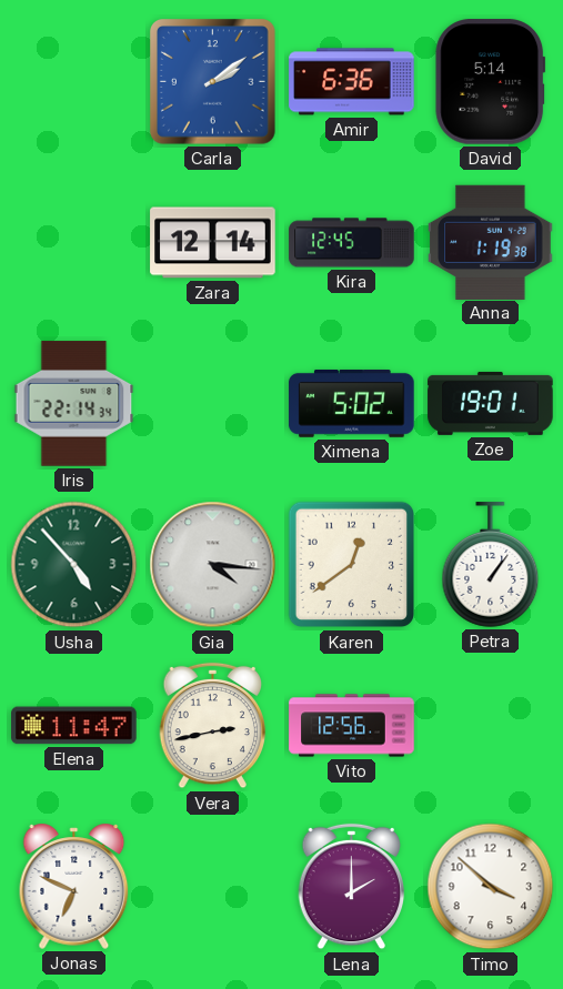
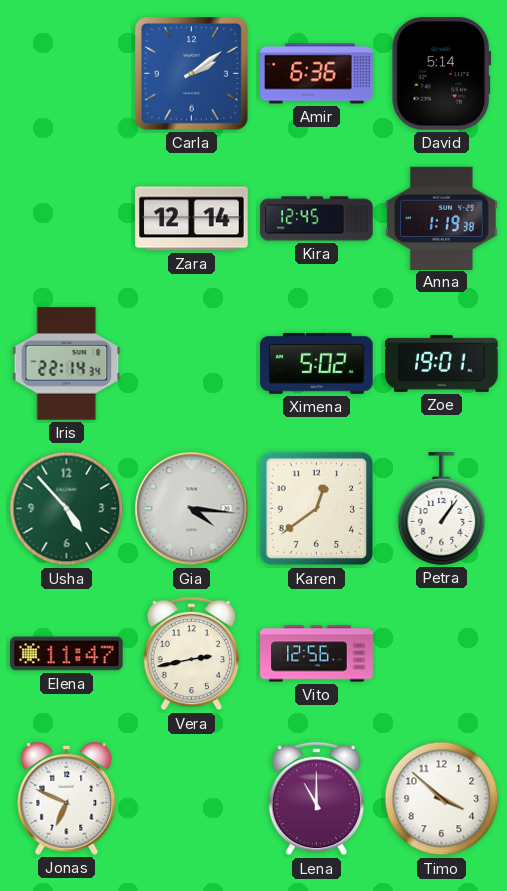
Lena: 2:00 -> 11:00
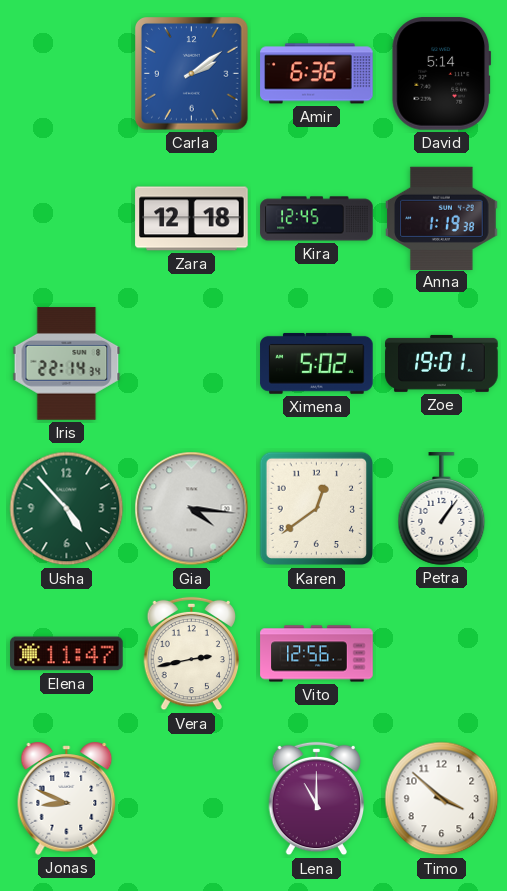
Zara: 12:14 -> 12:18
Jonas: 6:49 -> 8:49
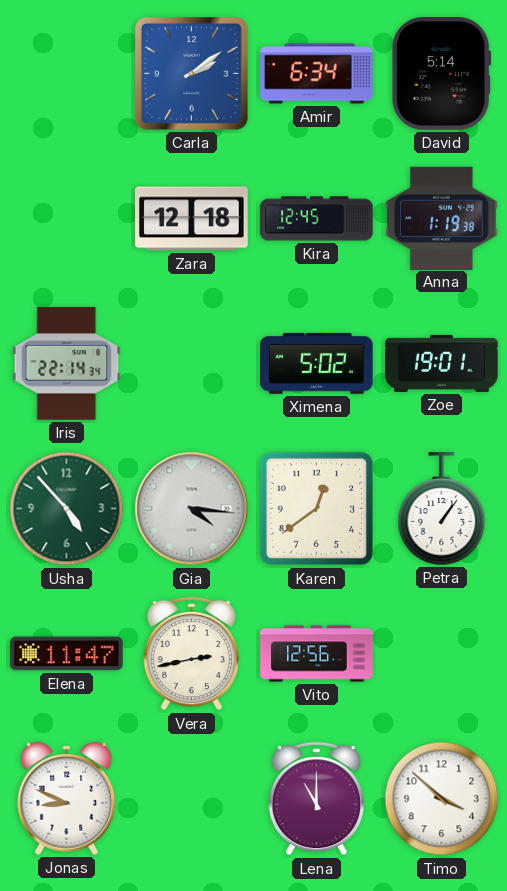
Amir: 6:36 -> 6:34
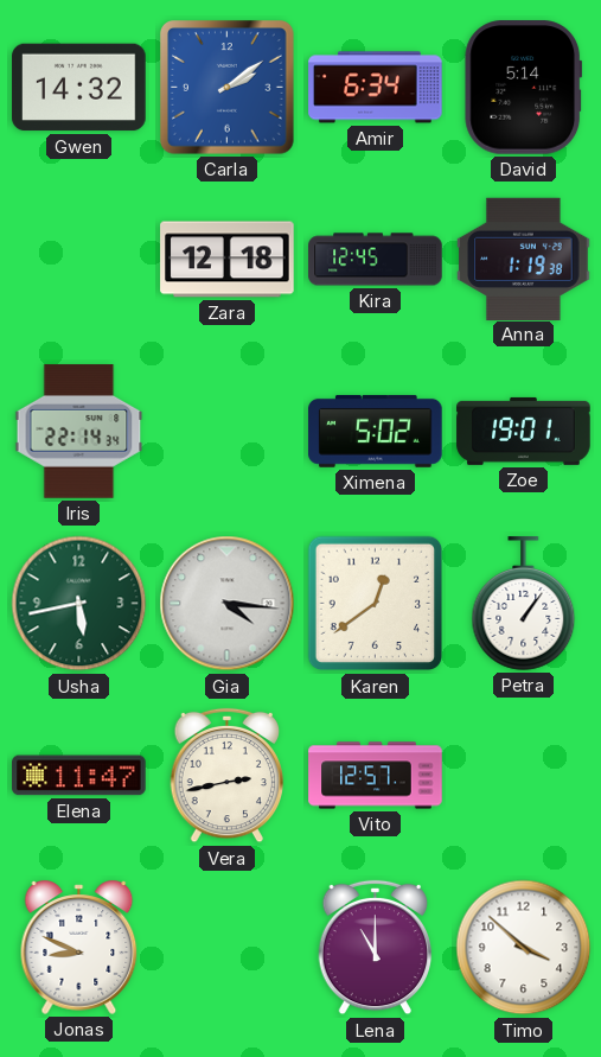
Gwen: none -> 14:32
Usha: 4:53 -> 5:43
Vito: 12:56 -> 12:57
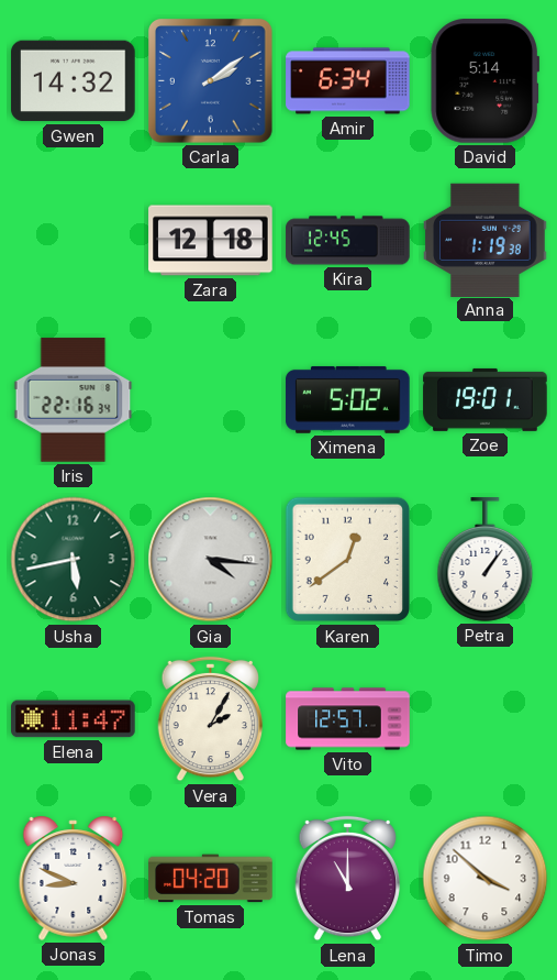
Iris: 22:14 -> 22:16
Vera: 2:43 -> 2:05
Tomas: none -> 04:20
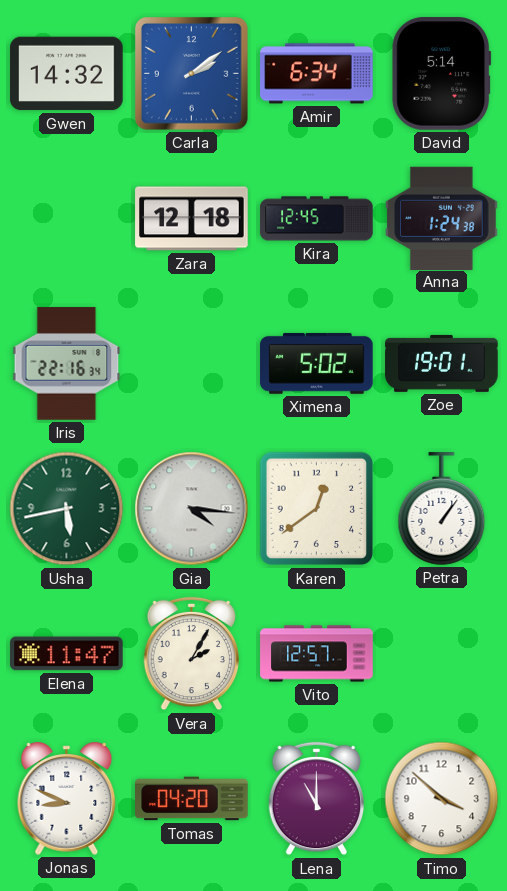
Anna: 1:19 -> 1:24
